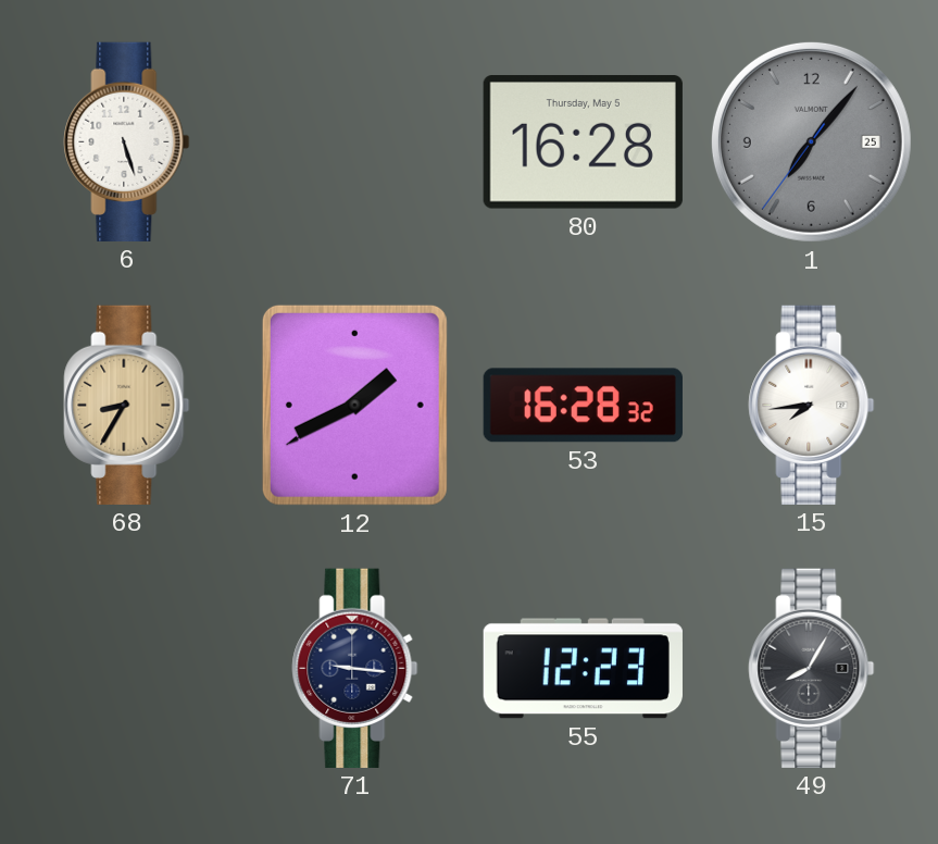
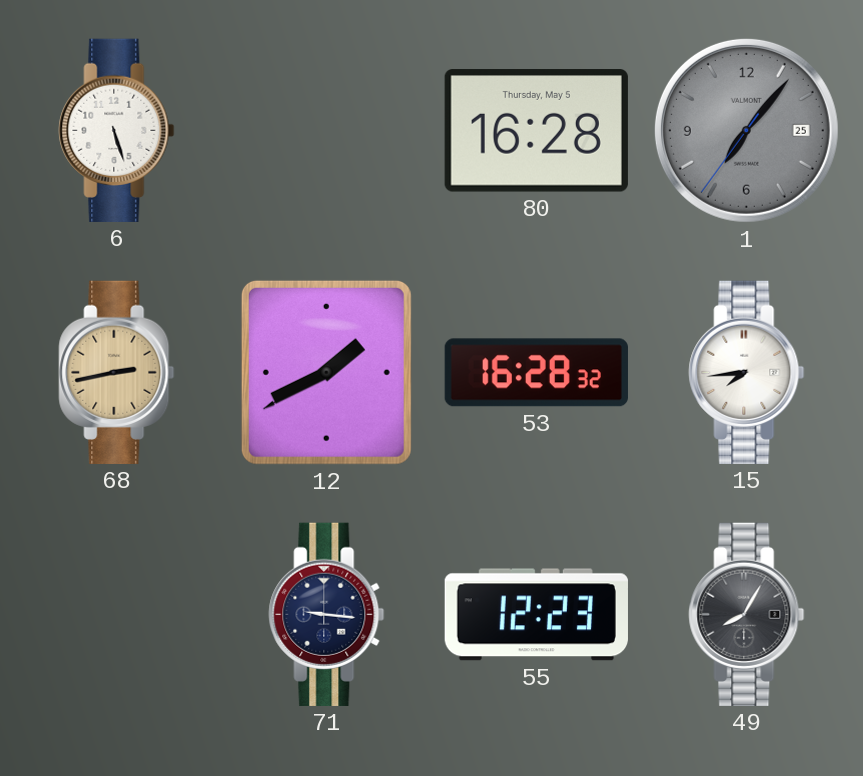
68: 8:35 -> 2:43
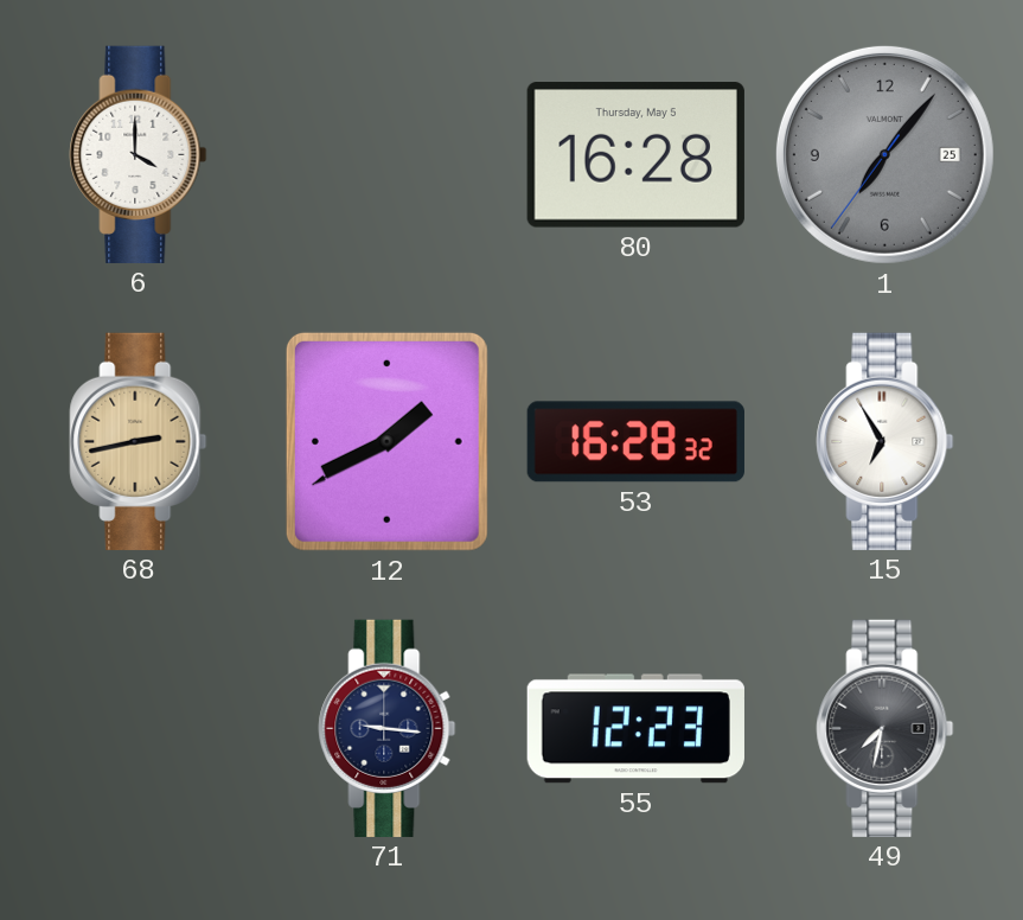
6: 5:27 -> 4:00
15: 7:44 -> 6:55
49: 8:05 -> 7:32
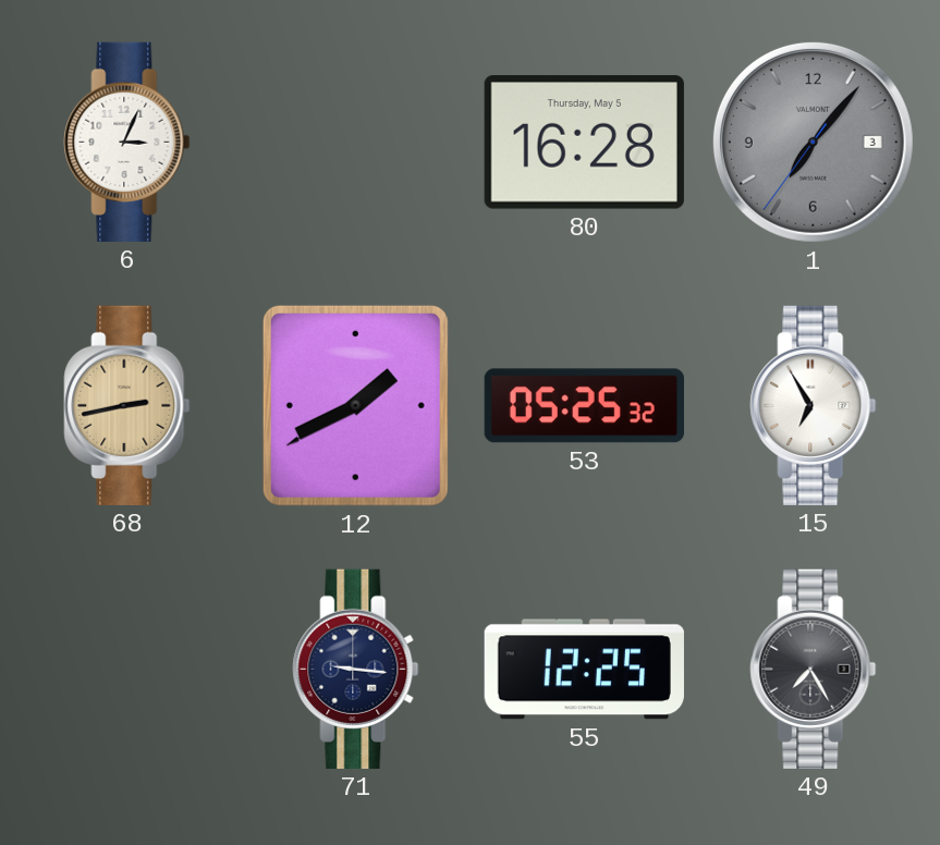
6: 4:00 -> 3:04
1 date: 25 -> 3
53: 16:28 -> 05:25
55: 12:23 -> 12:25
49: 7:32 -> 7:25
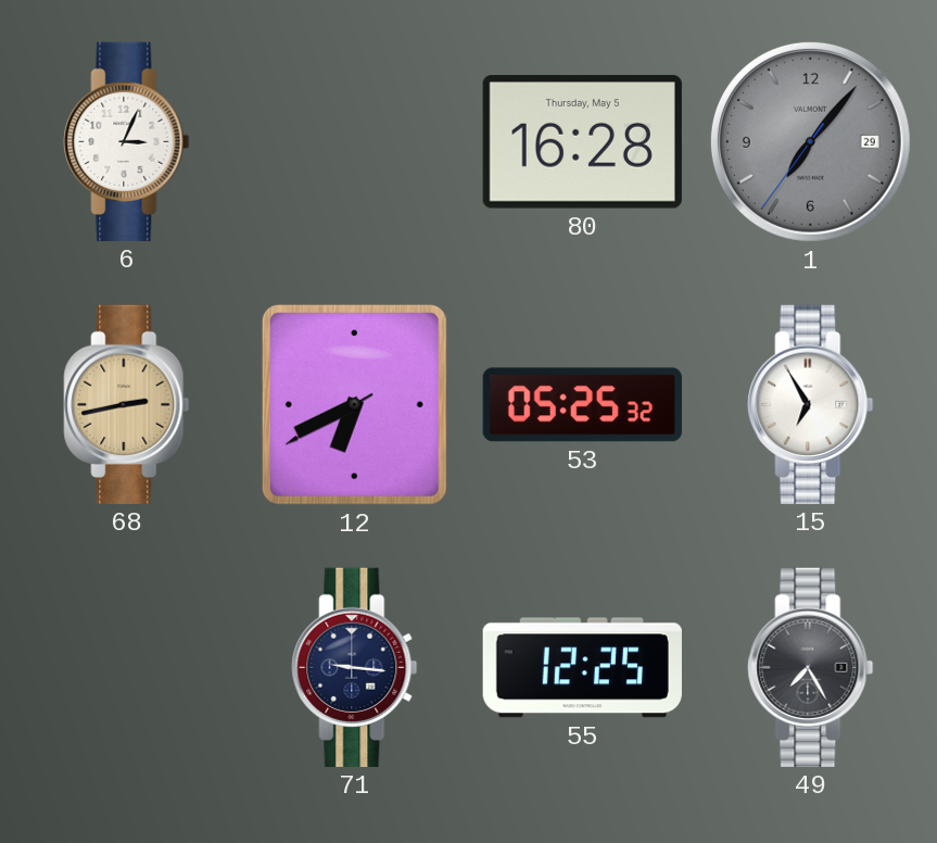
1 date: 3 -> 29
12: 1:40 -> 6:40
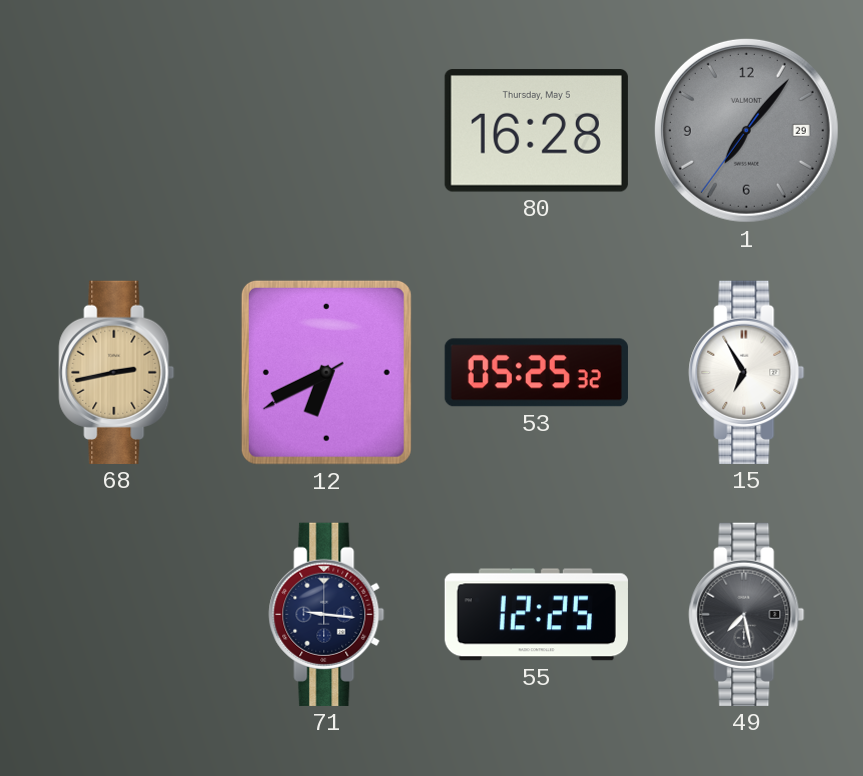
6: 3:04 -> none
49: 7:25 -> 7:28
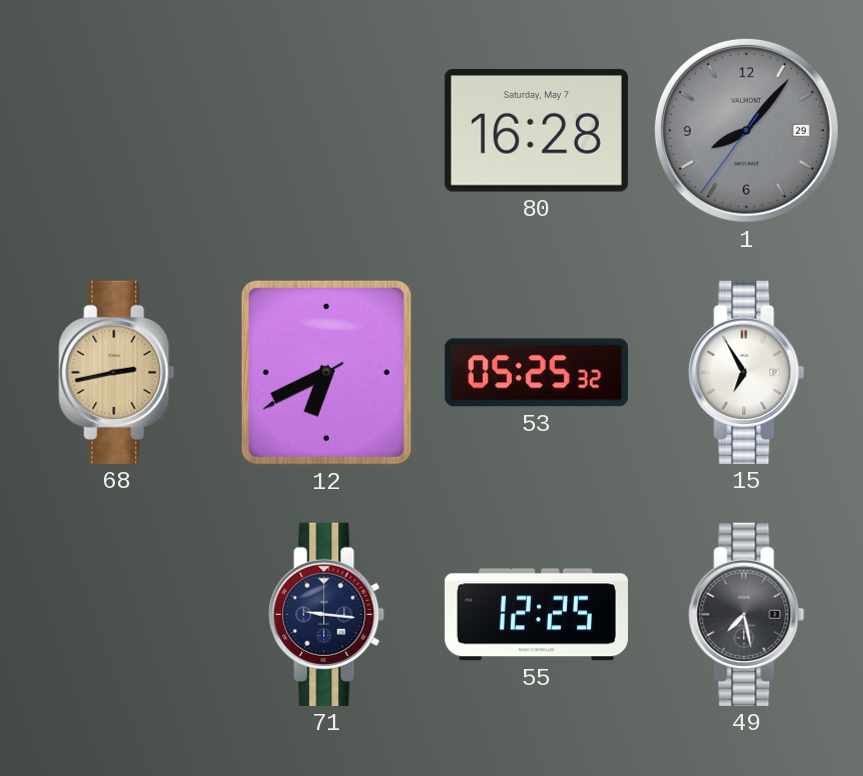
80 date: Thursday, May 5 -> Saturday, May 7
1: 7:06 -> 8:06
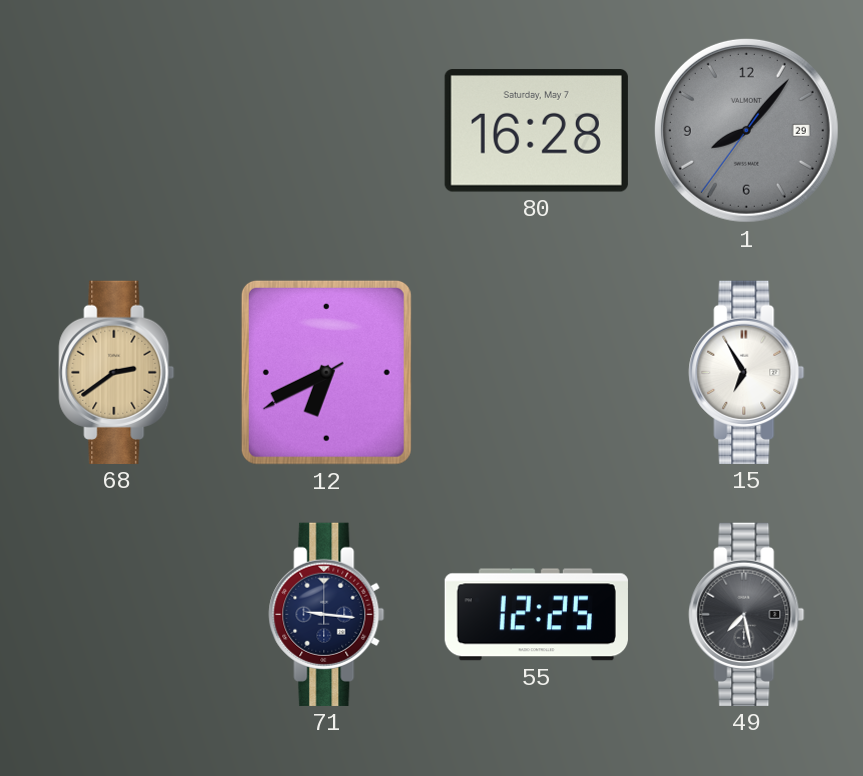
68: 2:43 -> 2:39
53: 05:25 -> none
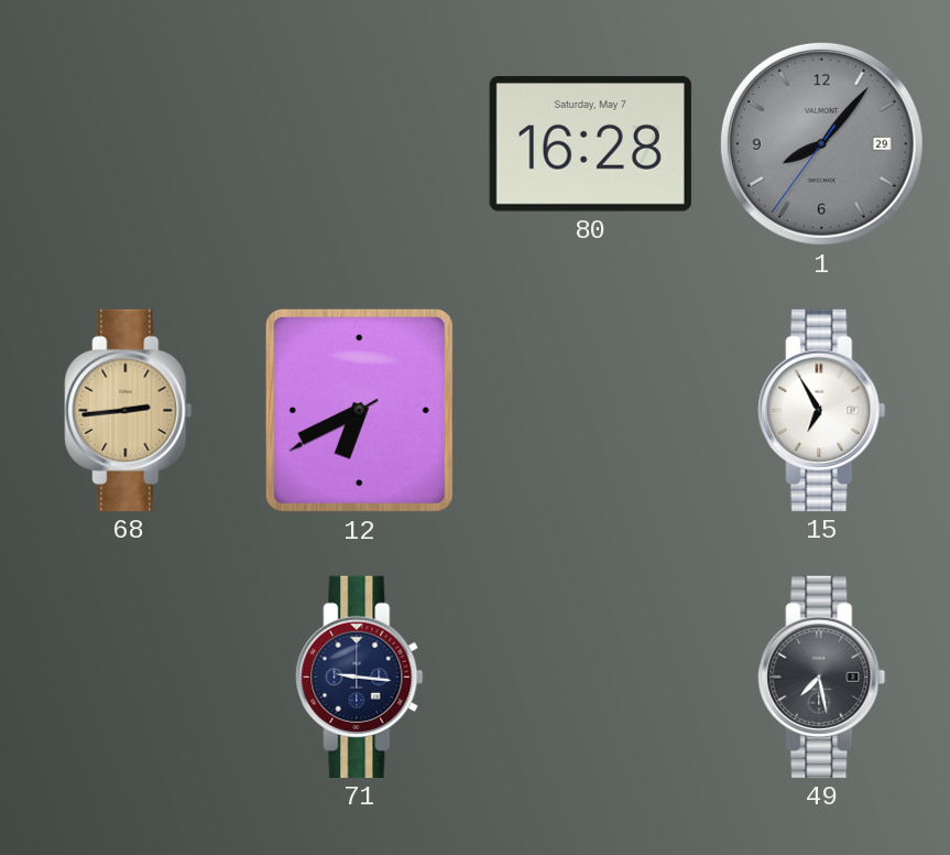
68: 2:39 -> 2:44
55: 12:25 -> none
